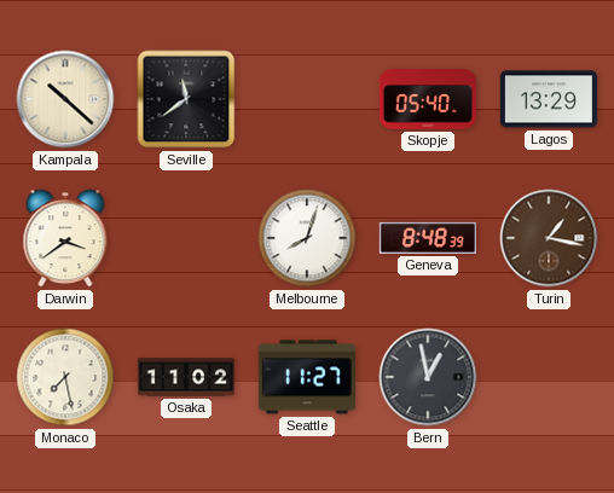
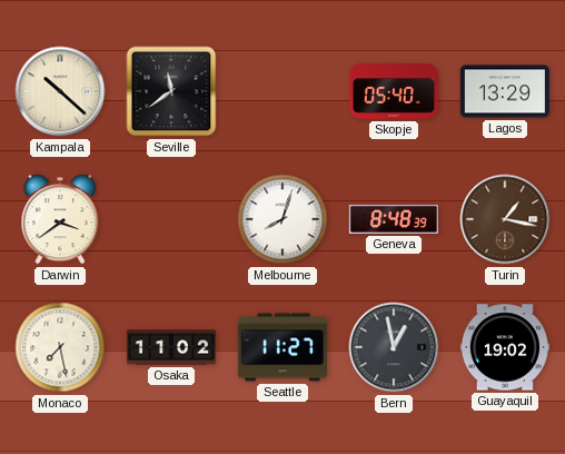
Guayaquil: none -> 19:02
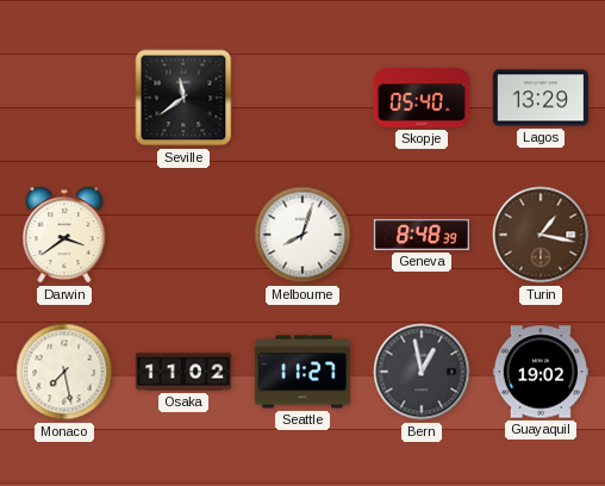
Kampala: 10:22 -> none
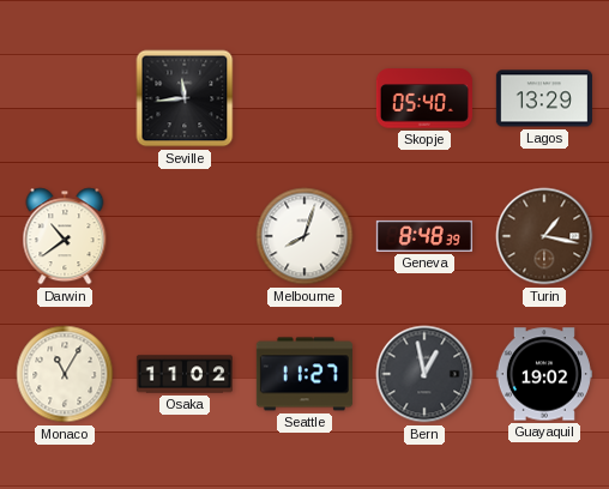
Seville: 11:39 -> 11:44
Darwin: 3:39 -> 10:39
Monaco: 7:28 -> 11:05
